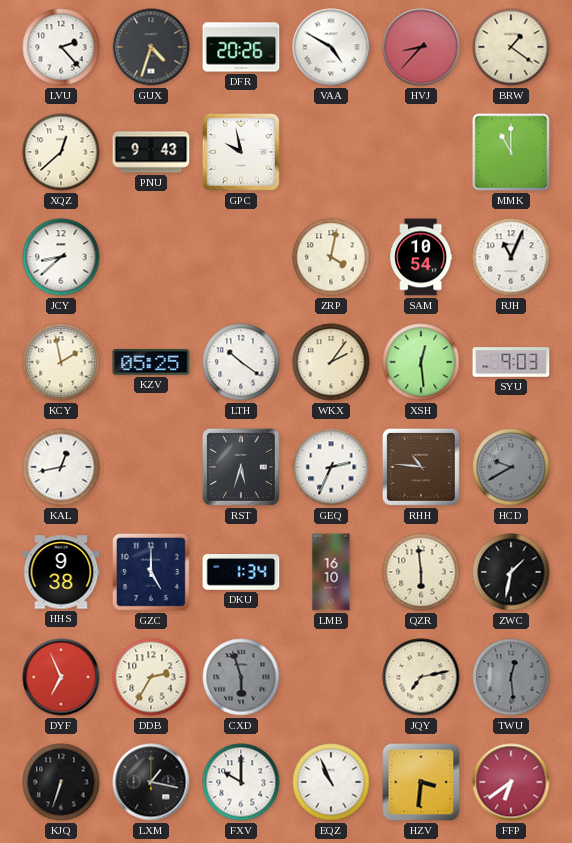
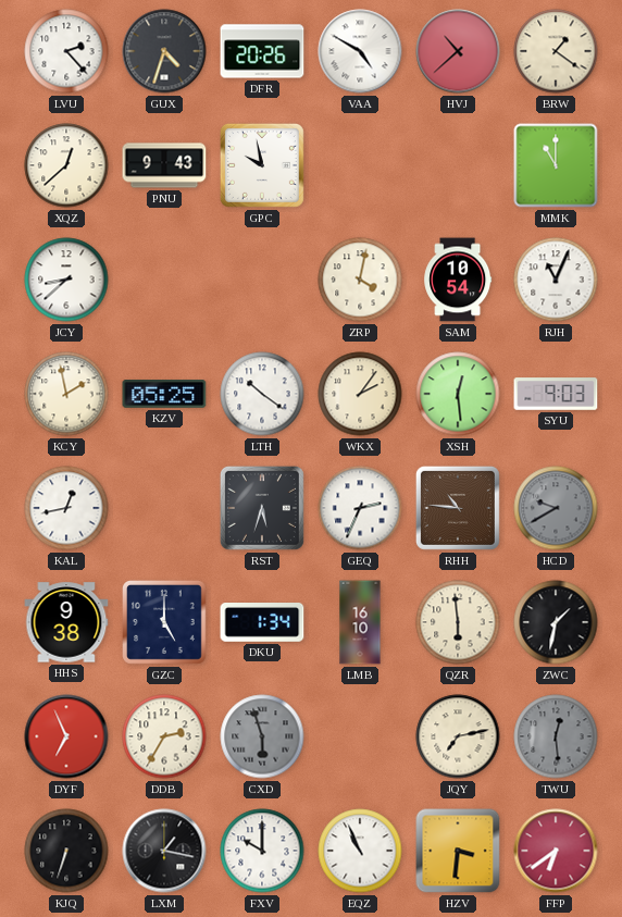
HVJ: 8:37 -> 10:38
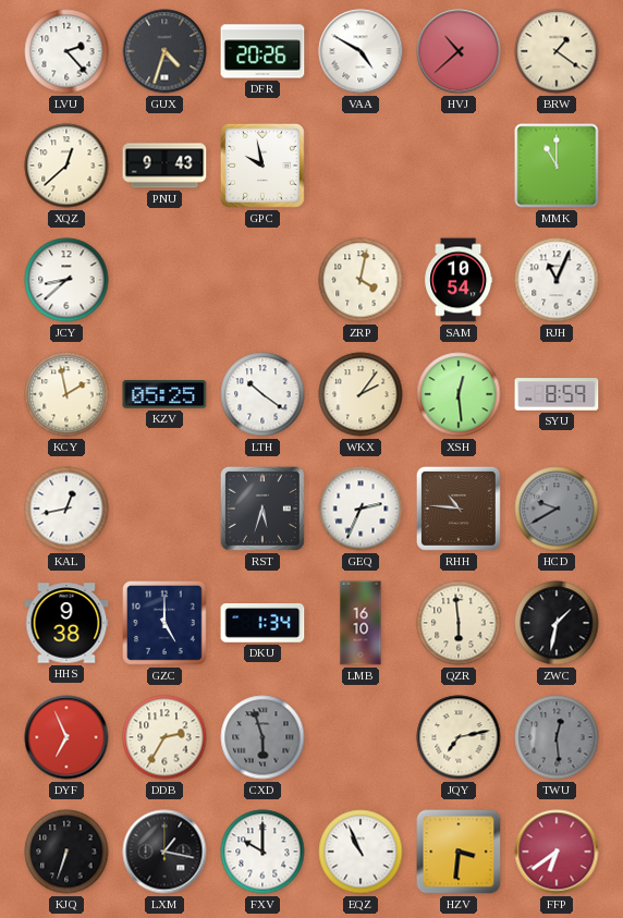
SYU: 9:03 -> 8:59
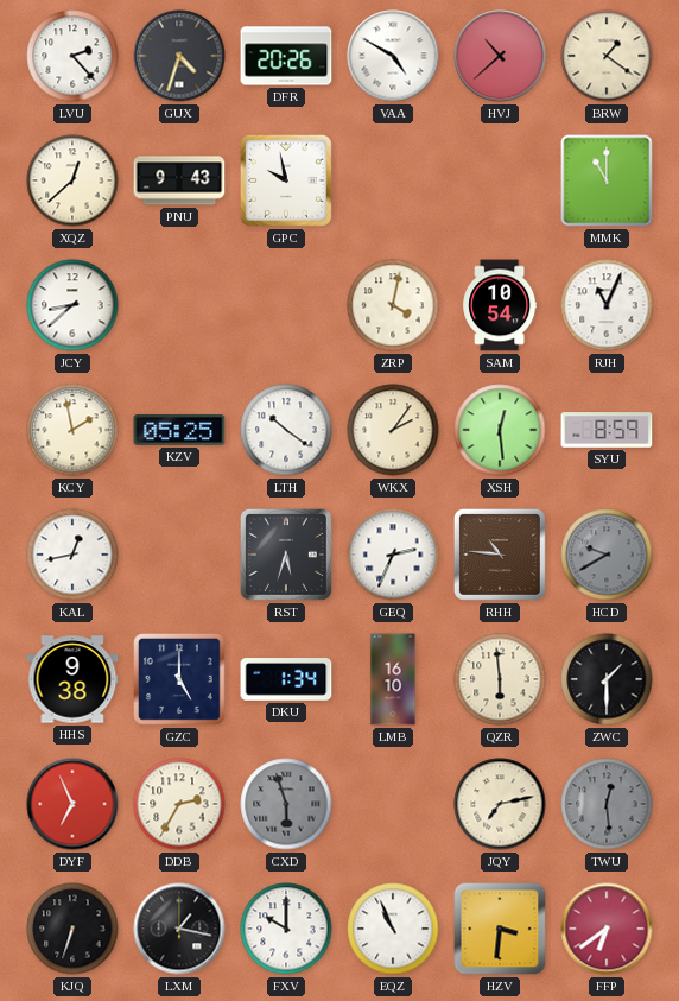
ZWC: 1:32 -> 1:30
